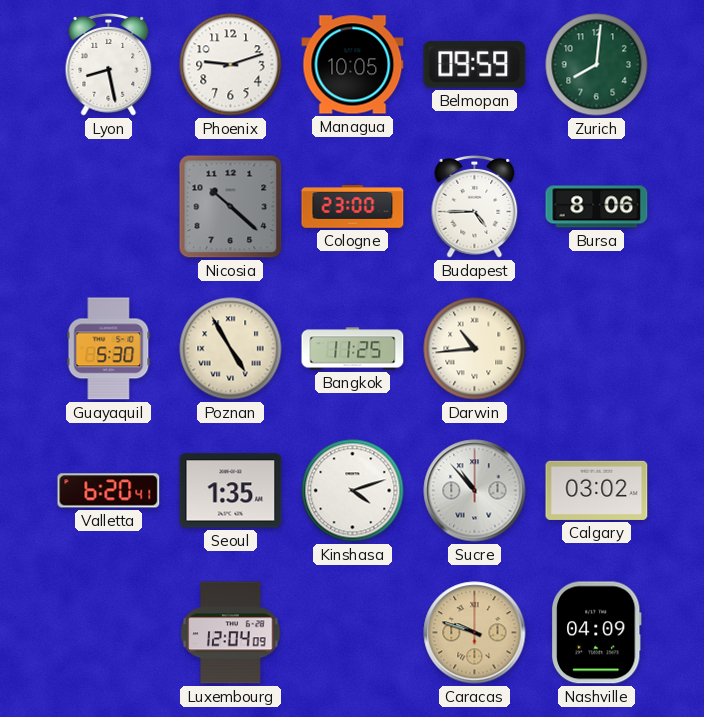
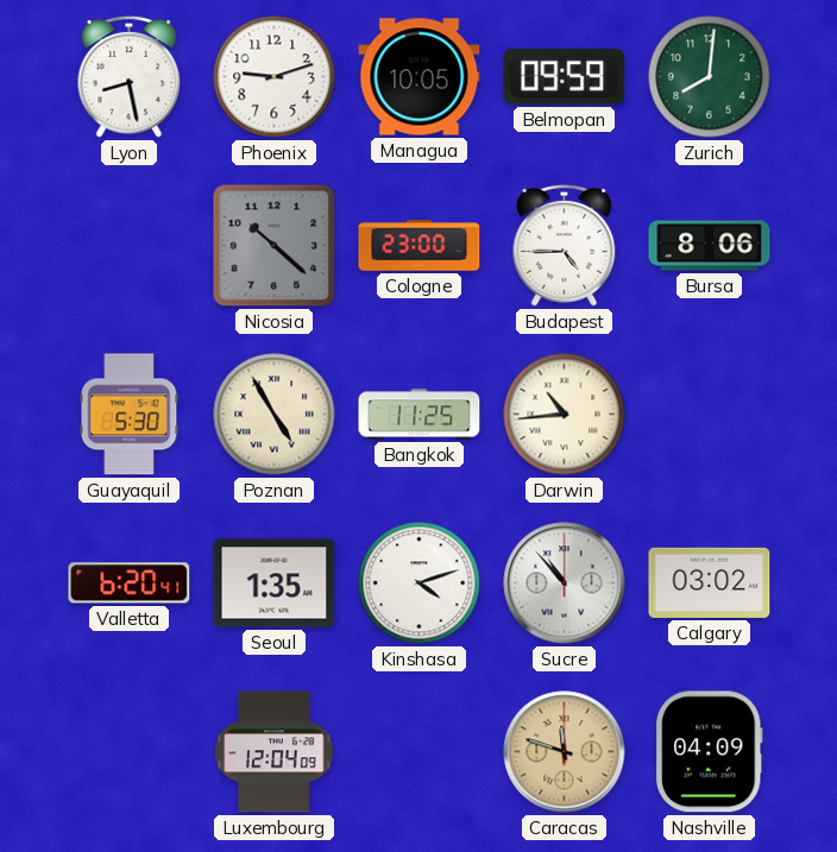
Caracas: 9:48 -> 11:48
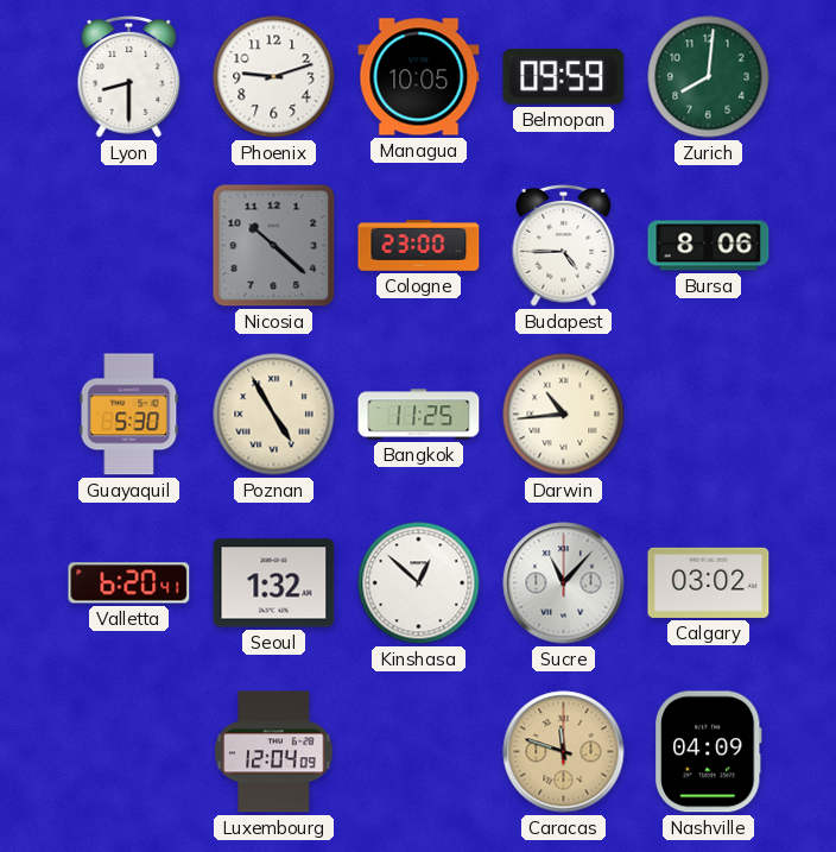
Lyon: 8:28 -> 8:30
Seoul: 1:35 -> 1:32
Kinshasa: 4:12 -> 12:52
Sucre: 10:53 -> 11:07
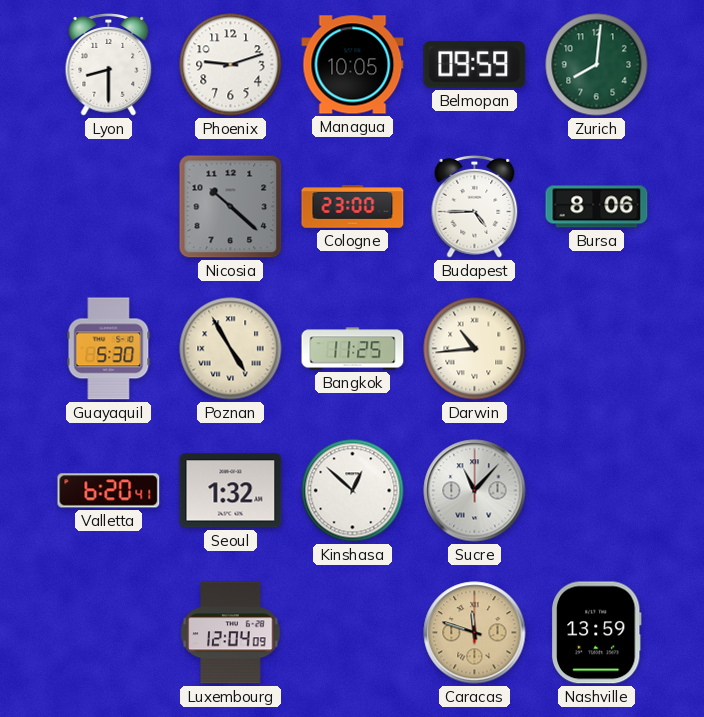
Calgary: 03:02 -> none
Nashville: 04:09 -> 13:59
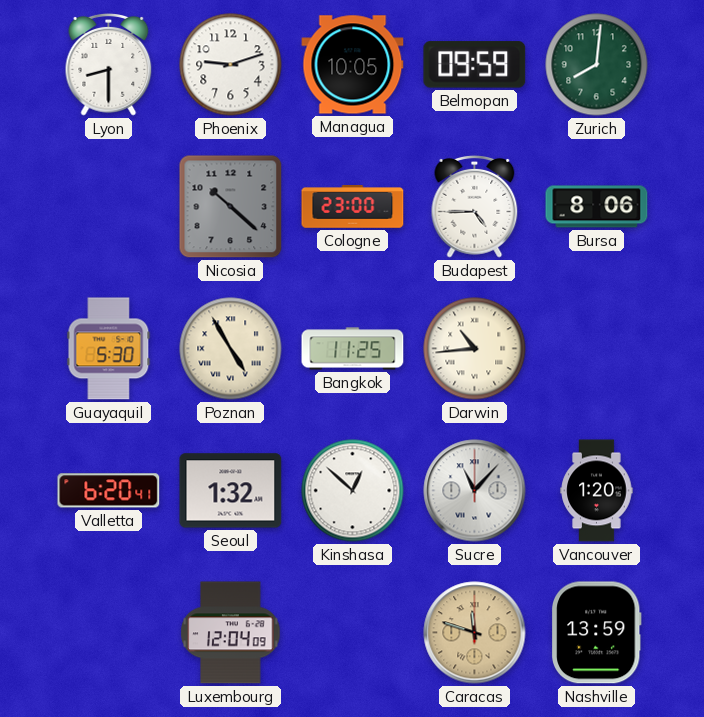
Vancouver: none -> 1:20
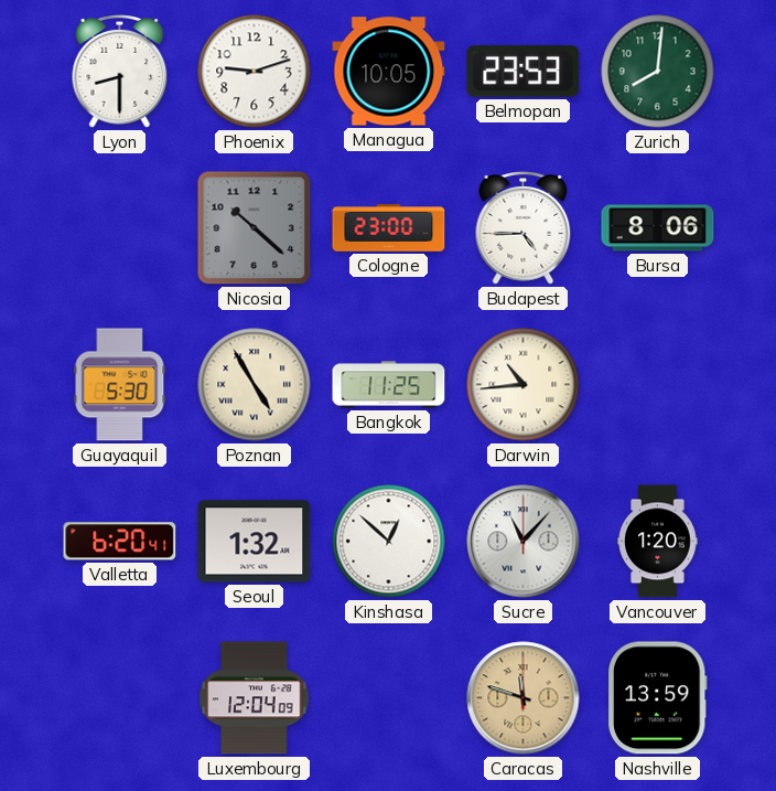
Belmopan: 09:59 -> 23:53
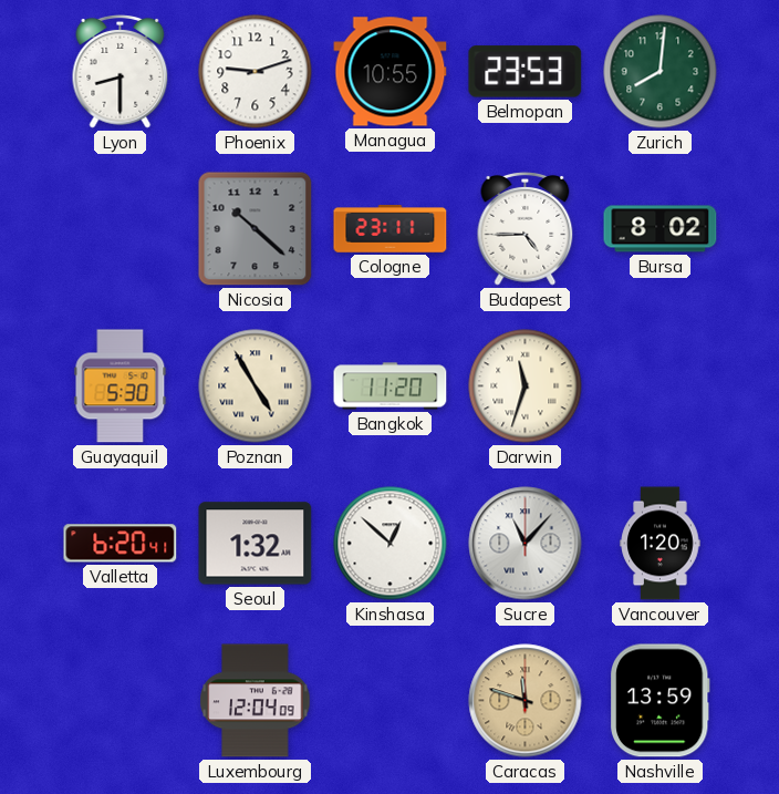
Managua: 10:05 -> 10:55
Cologne: 23:00 -> 23:11
Bursa: 8:06 -> 8:02
Bangkok: 11:25 -> 11:20
Darwin: 10:44 -> 11:33
